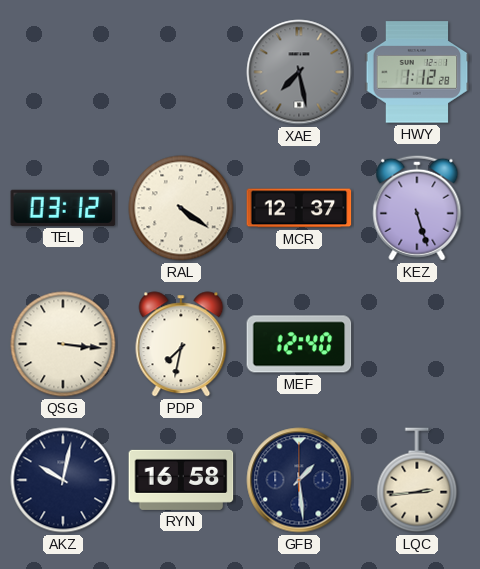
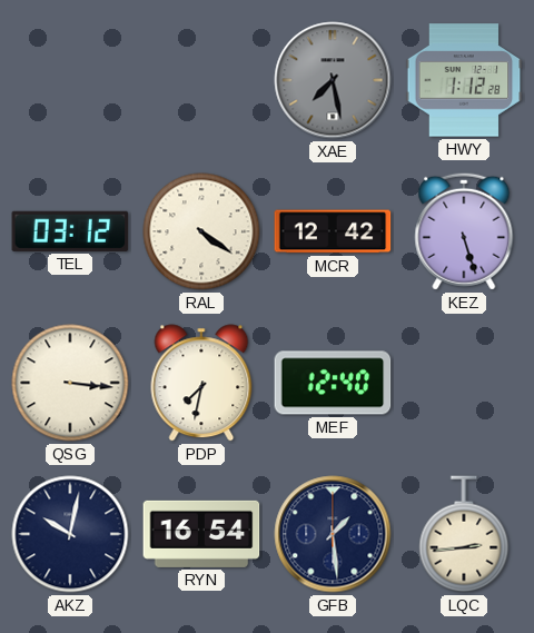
MCR: 12:37 -> 12:42
RYN: 16:58 -> 16:54
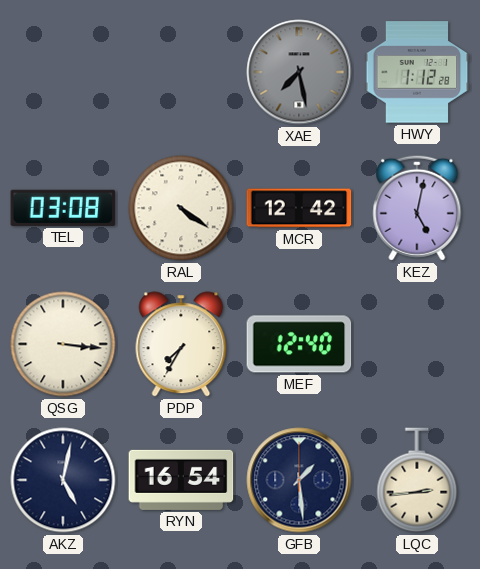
TEL: 03:12 -> 03:08
KEZ: 5:27 -> 5:02
PDP: 7:32 -> 7:35
AKZ: 10:02 -> 5:02
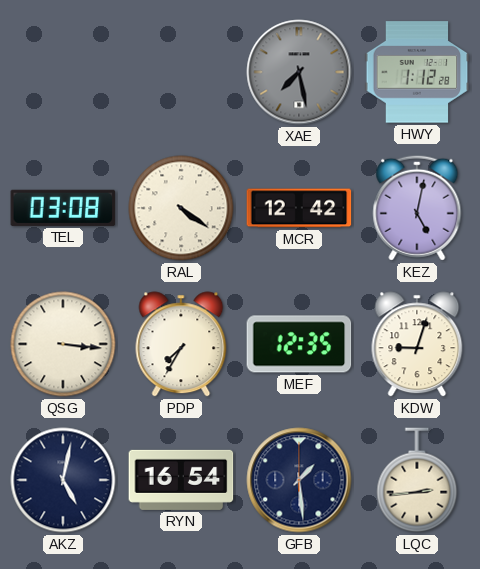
MEF: 12:40 -> 12:35
KDW: none -> 9:03
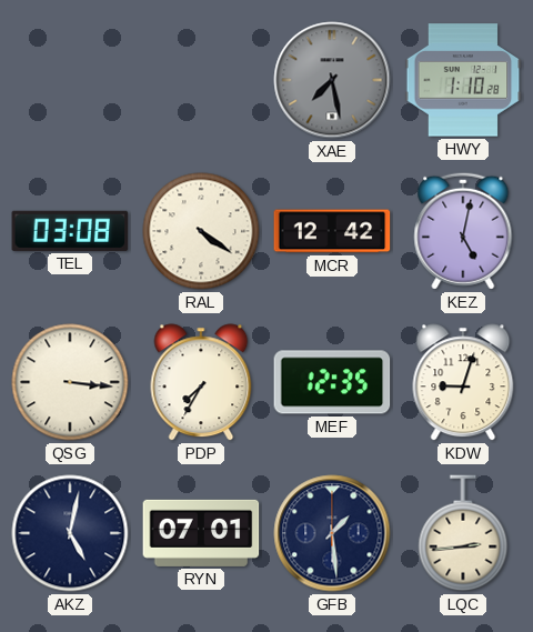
HWY: 1:12 -> 1:10
RYN: 16:54 -> 07:01
